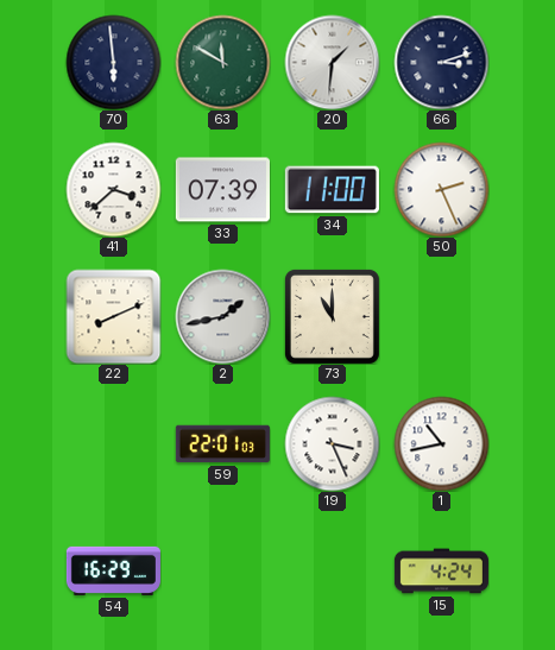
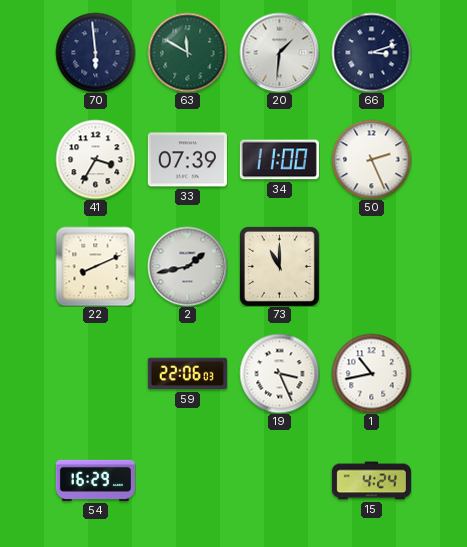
41: 3:38 -> 3:35
59: 22:01 -> 22:06
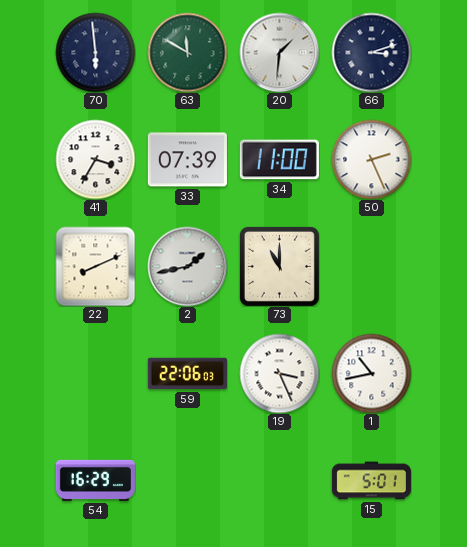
15: 4:24 -> 5:01
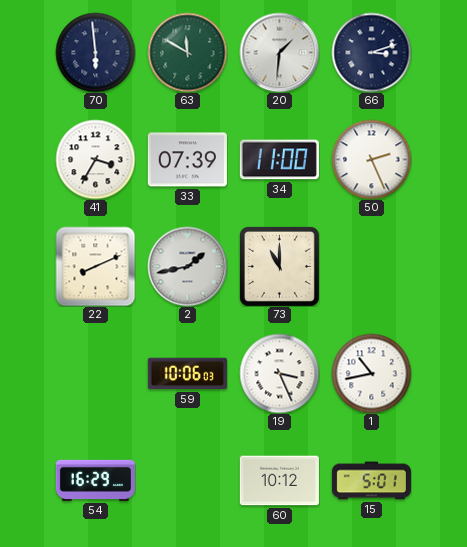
59: 22:06 -> 10:06
60: none -> 10:12
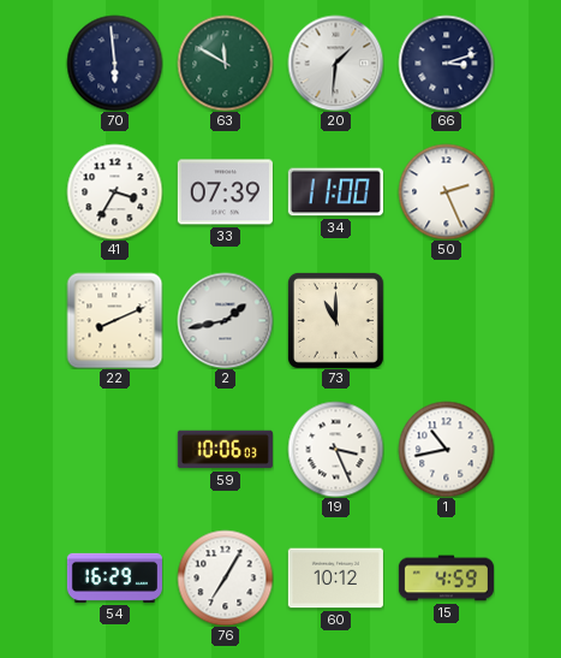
76: none -> 7:05
15: 5:01 -> 4:59
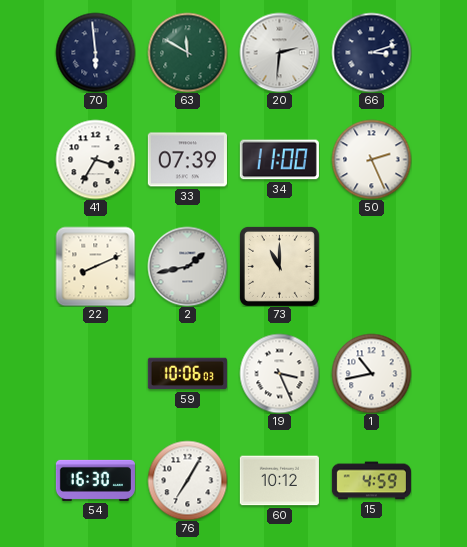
20: 1:31 -> 2:31
54: 16:29 -> 16:30
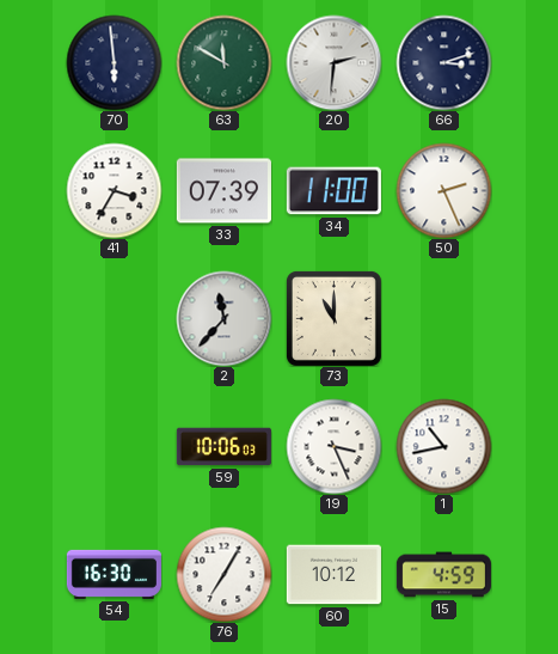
22: 8:11 -> none
2: 1:43 -> 11:37
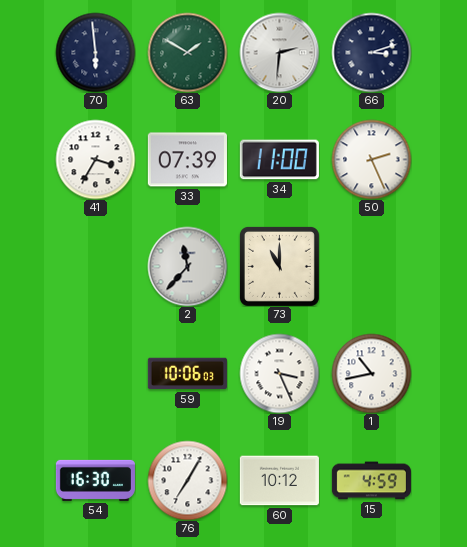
63: 11:50 -> 1:50
